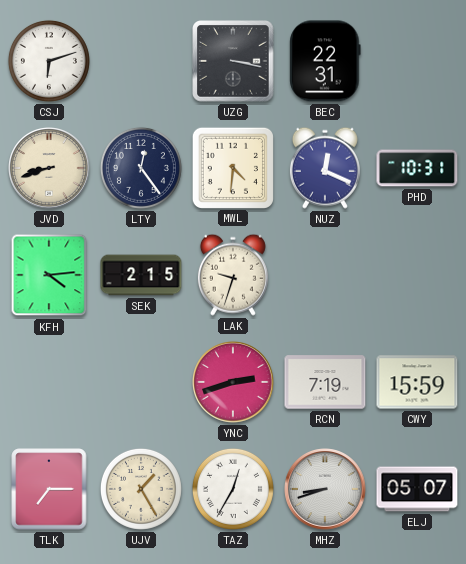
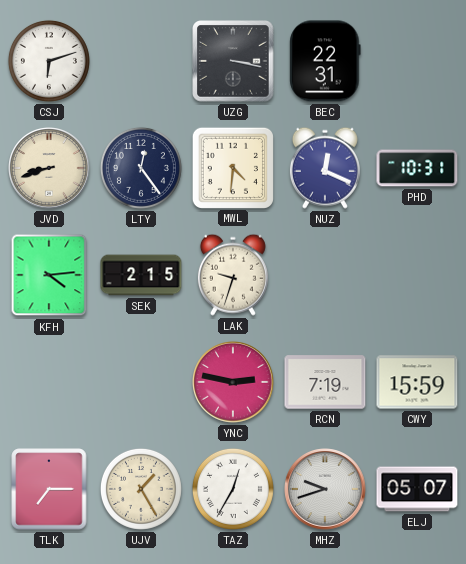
YNC: 2:42 -> 2:47
MHZ: 8:42 -> 9:42
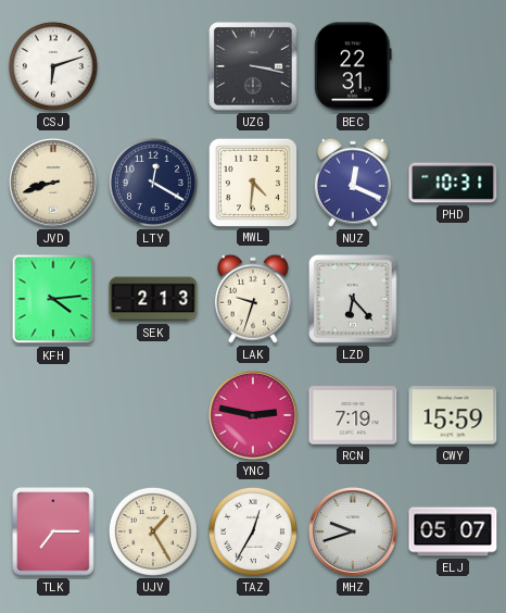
LTY: 12:24 -> 12:20
SEK: 2:15 -> 2:13
LZD: none -> 6:23
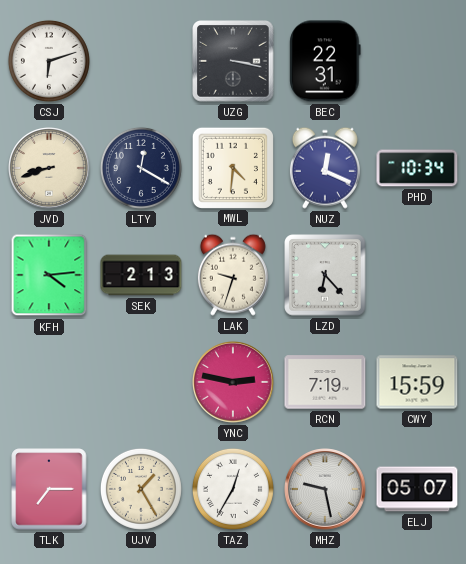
PHD: 10:31 -> 10:34
MHZ: 9:42 -> 9:28
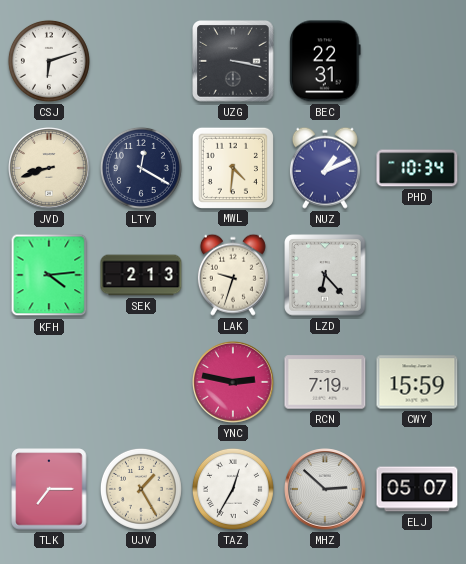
NUZ: 12:19 -> 1:11
MHZ: 9:28 -> 2:52
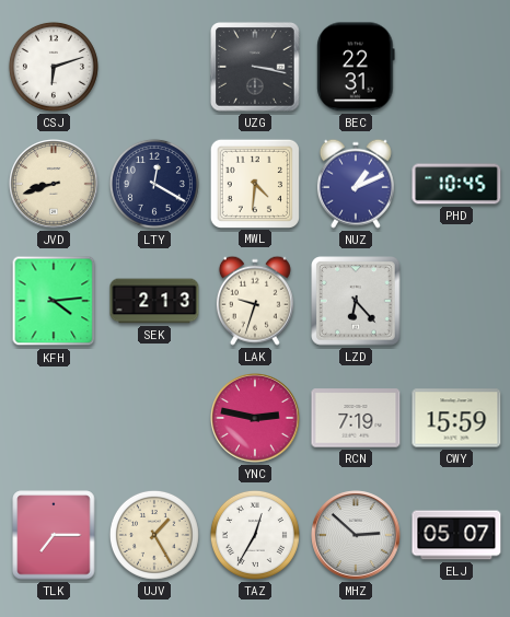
PHD: 10:34 -> 10:45
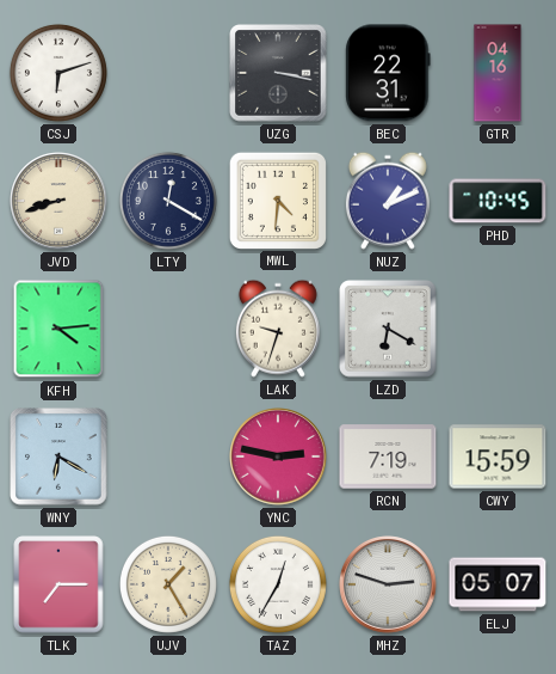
GTR: none -> 04:16
SEK: 2:13 -> none
LZD: 6:23 -> 6:20
WNY: none -> 6:20
MHZ: 2:52 -> 2:48
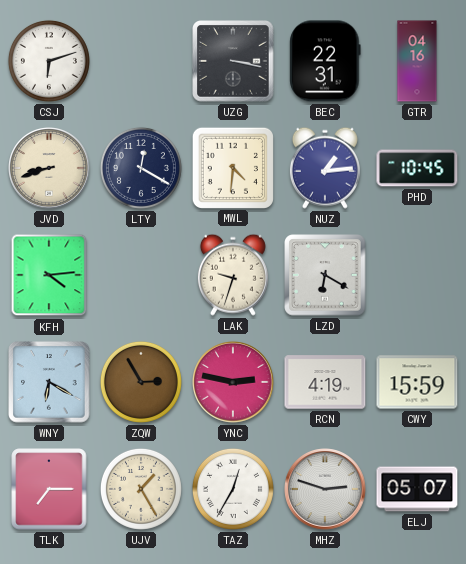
NUZ: 1:11 -> 1:14
ZQW: none -> 2:55
RCN: 7:19 -> 4:19
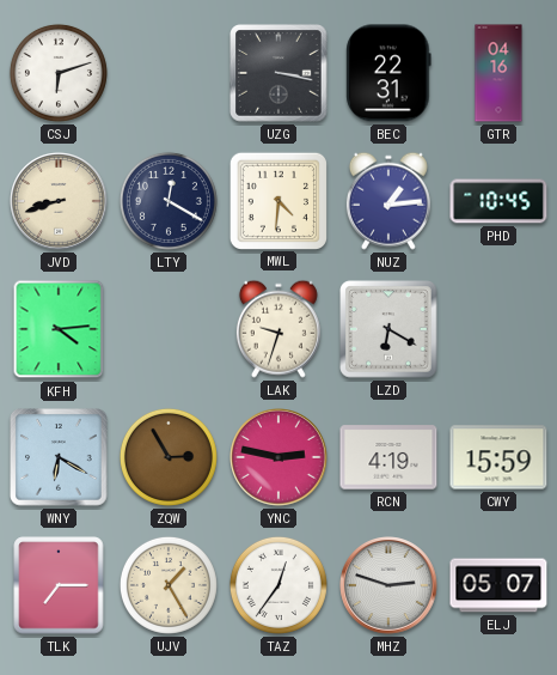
TAZ: 12:35 -> 12:36
